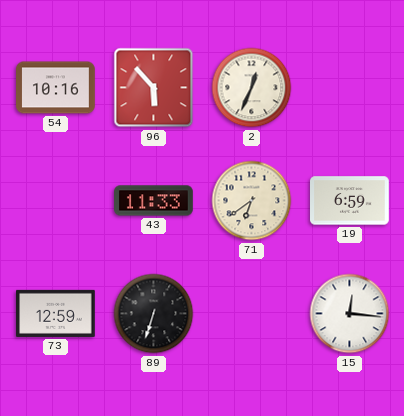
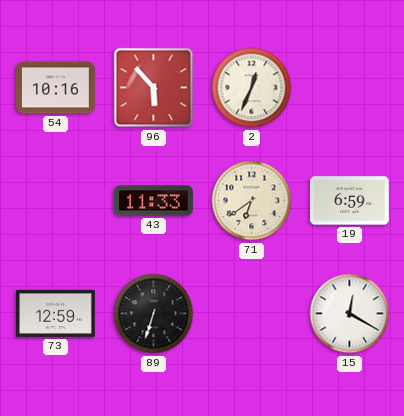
15: 12:16 -> 12:20
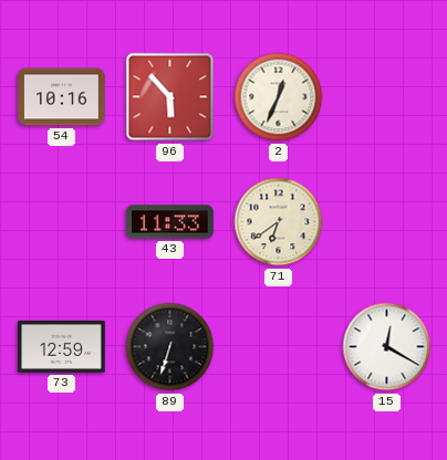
19: 6:59 -> none
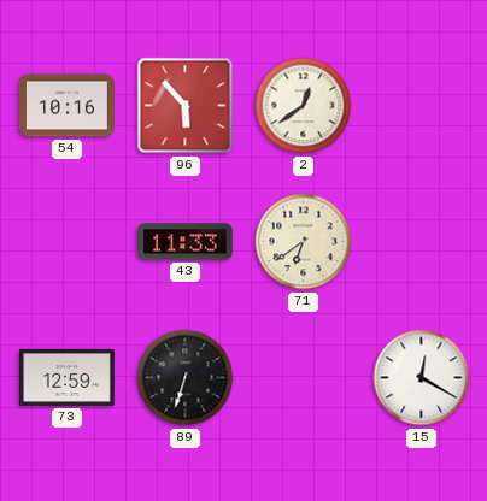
2: 12:34 -> 12:39
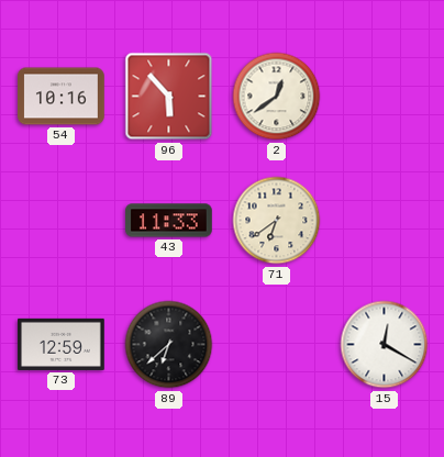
89: 6:33 -> 6:38
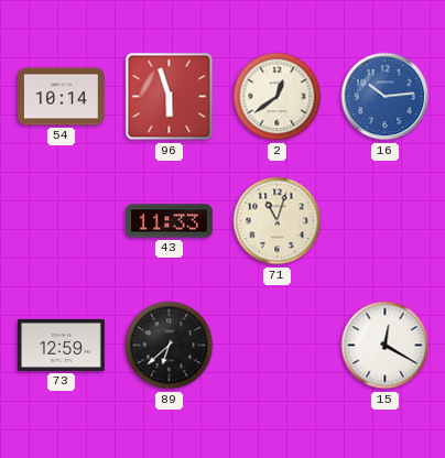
54: 10:16 -> 10:14
96: 5:53 -> 5:57
16: none -> 10:14
71: 6:39 -> 11:03
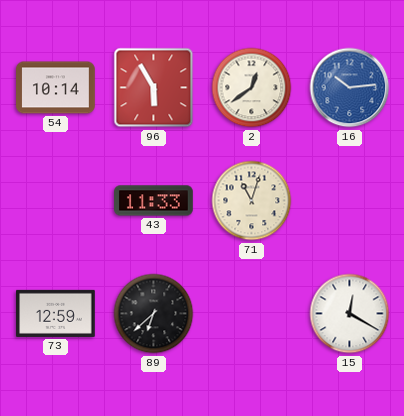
96: 5:57 -> 5:55
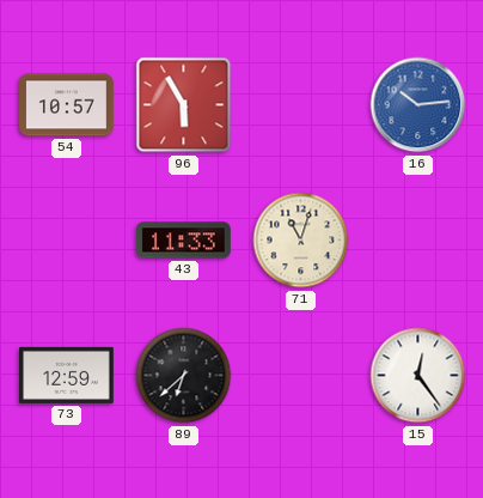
54: 10:14 -> 10:57
2: 12:39 -> none
15: 12:20 -> 12:24
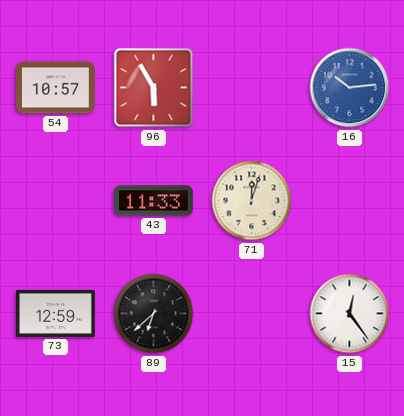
71: 11:03 -> 12:03
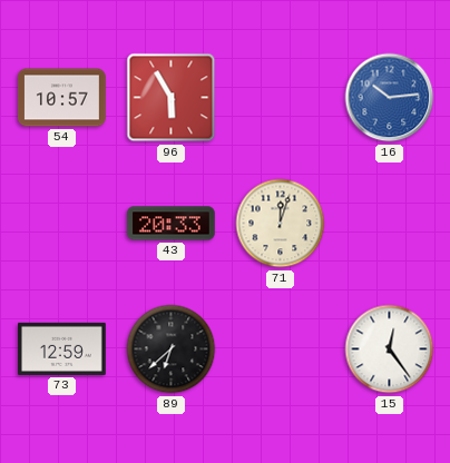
43: 11:33 -> 20:33
